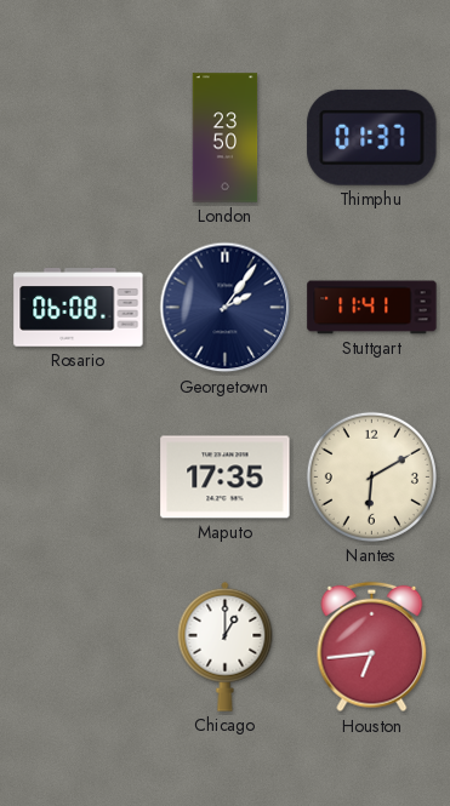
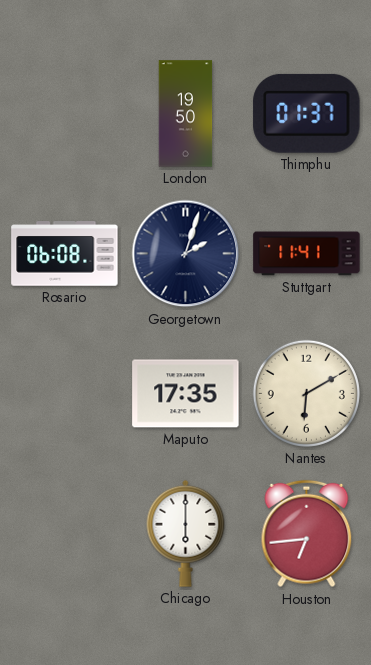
London: 23:50 -> 19:50
Georgetown: 2:06 -> 2:03
Chicago: 1:00 -> 6:00
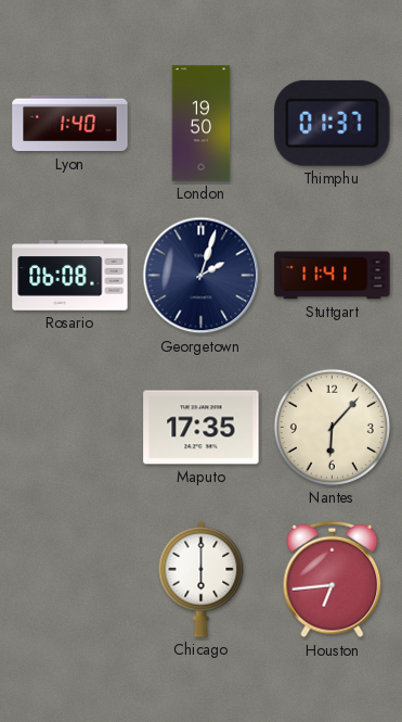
Lyon: none -> 1:40
Nantes: 6:10 -> 6:07
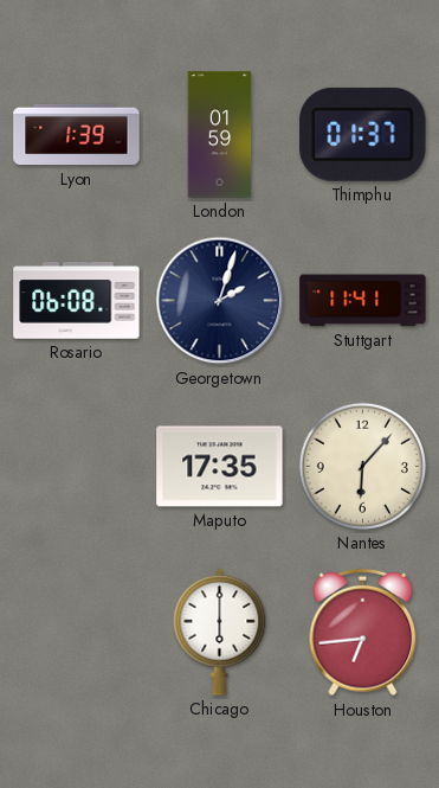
Lyon: 1:40 -> 1:39
London: 19:50 -> 01:59
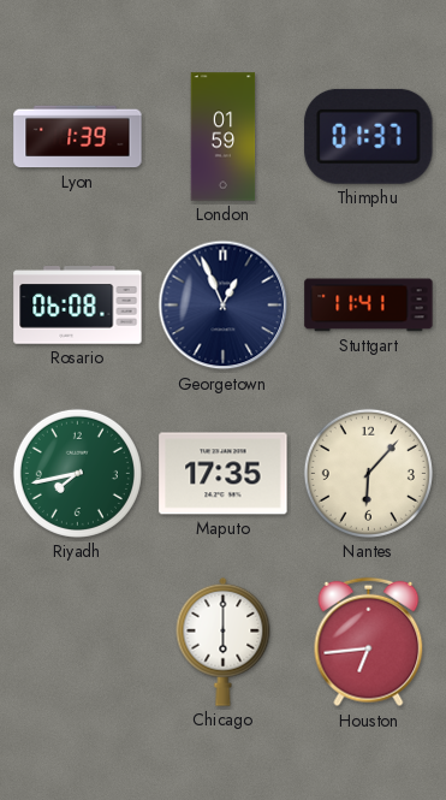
Georgetown: 2:03 -> 12:56
Riyadh: none -> 7:43
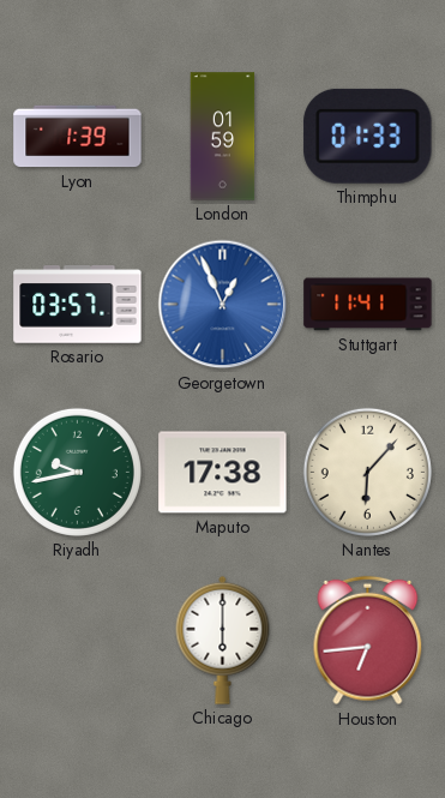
Thimphu: 01:37 -> 01:33
Rosario: 06:08 -> 03:57
Georgetown dial: navy -> blue
Riyadh: 7:43 -> 9:43
Maputo: 17:35 -> 17:38
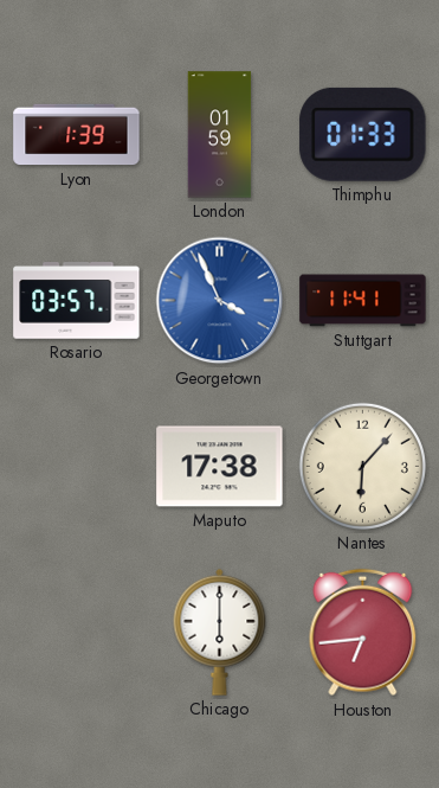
Georgetown: 12:56 -> 3:56
Riyadh: 9:43 -> none
